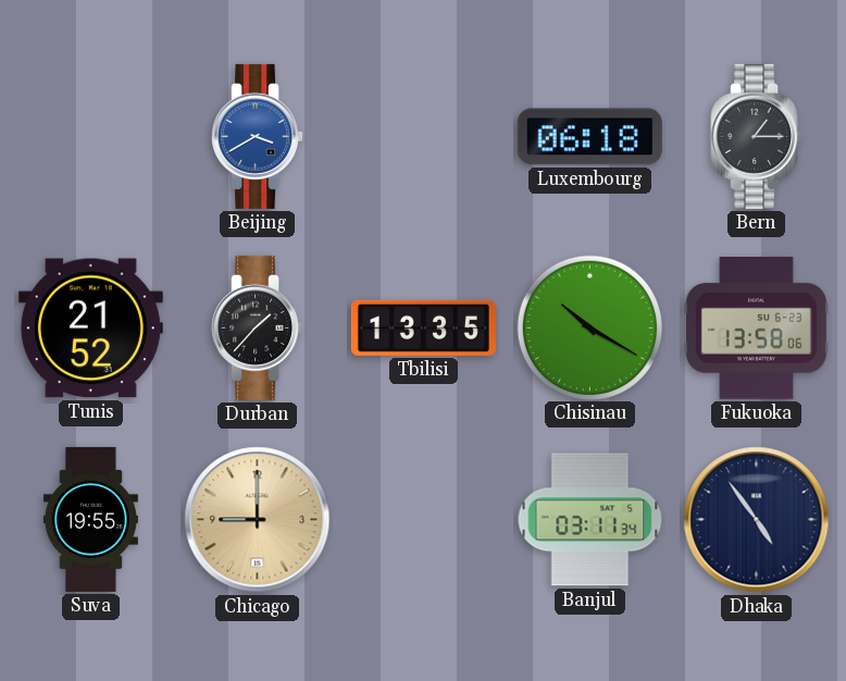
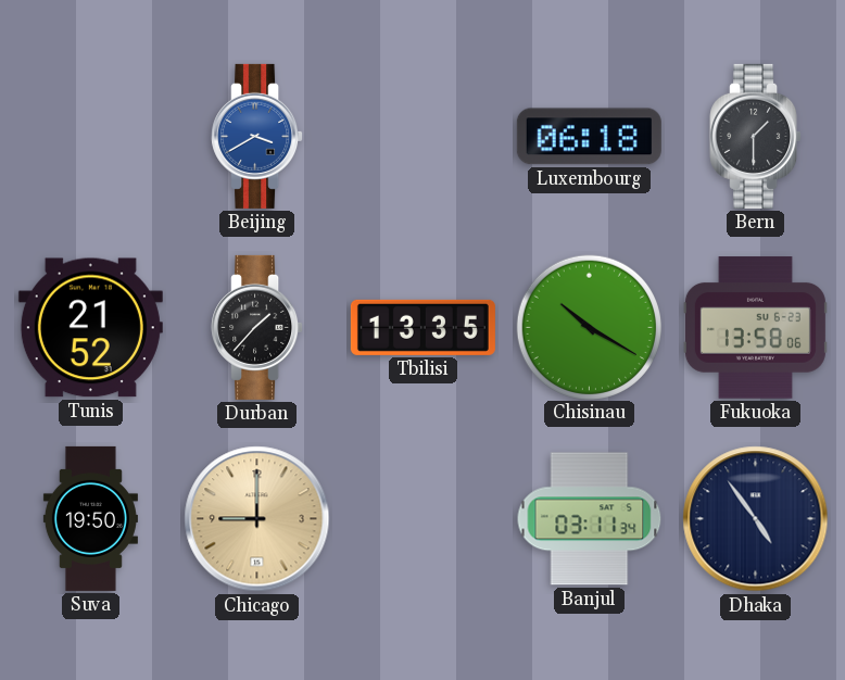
Bern: 1:15 -> 1:30
Suva: 19:55 -> 19:50
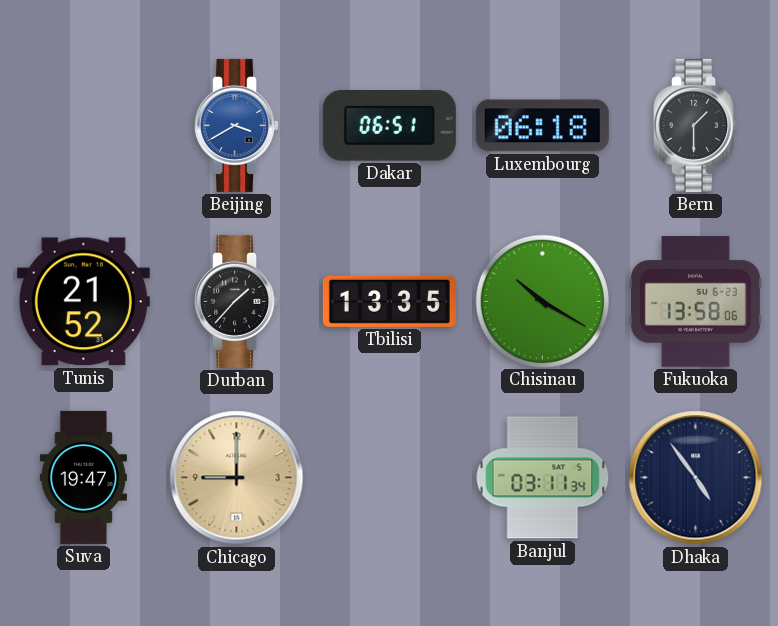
Dakar: none -> 06:51
Suva: 19:50 -> 19:47
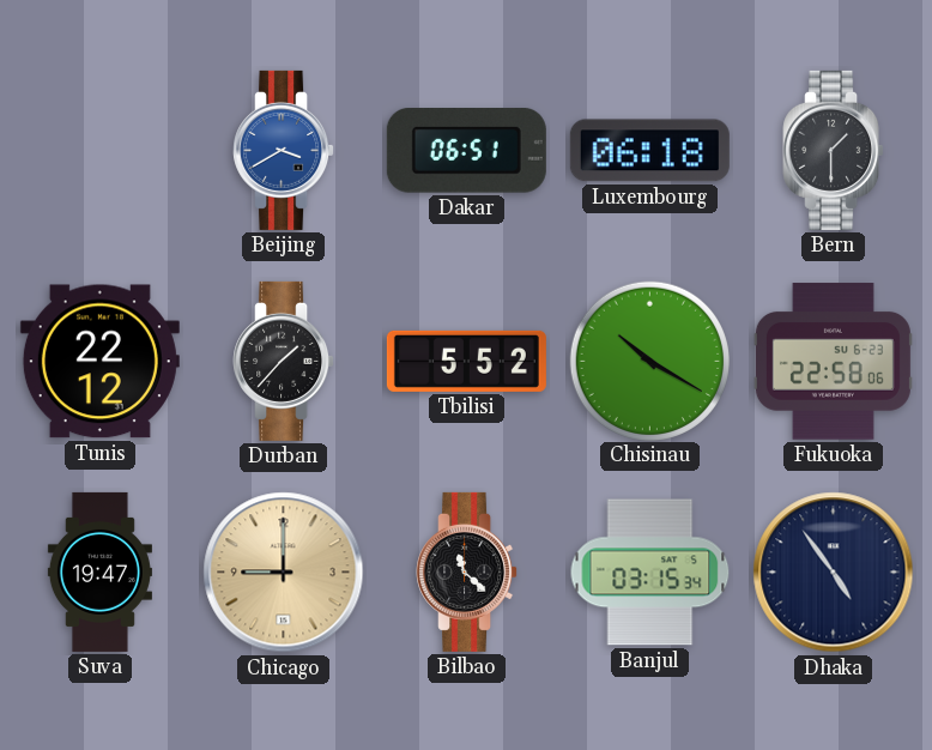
Tunis: 21:52 -> 22:12
Tbilisi: 13:35 -> 5:52
Fukuoka: 13:58 -> 22:58
Bilbao: none -> 11:22
Banjul: 03:11 -> 03:15
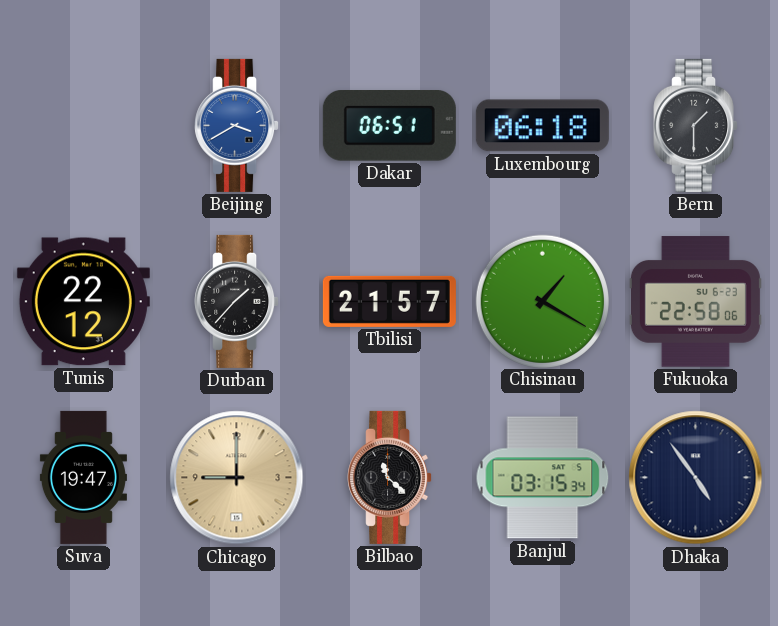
Tbilisi: 5:52 -> 21:57
Chisinau: 10:20 -> 1:20
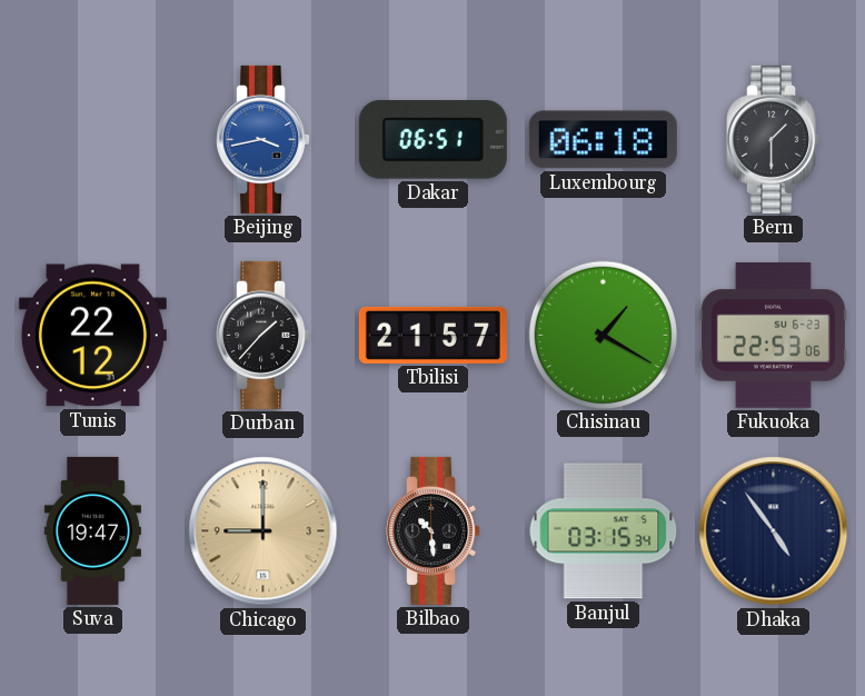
Beijing: 3:40 -> 3:43
Fukuoka: 22:58 -> 22:53
Bilbao: 11:22 -> 10:29
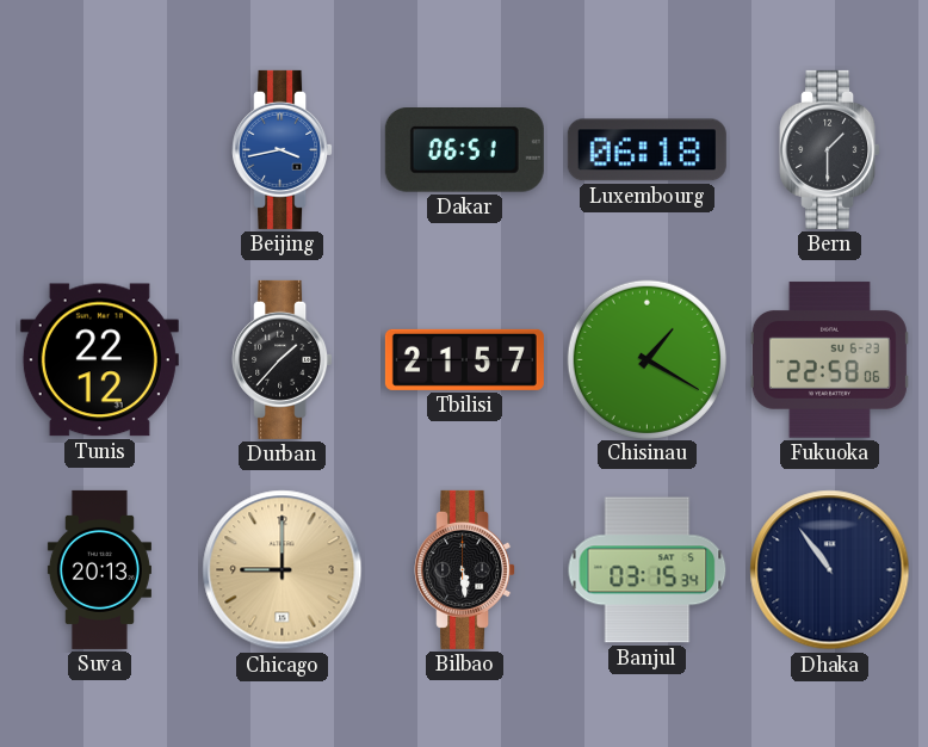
Fukuoka: 22:53 -> 22:58
Suva: 19:47 -> 20:13
Bilbao: 10:29 -> 5:29
Dhaka: 4:54 -> 10:54
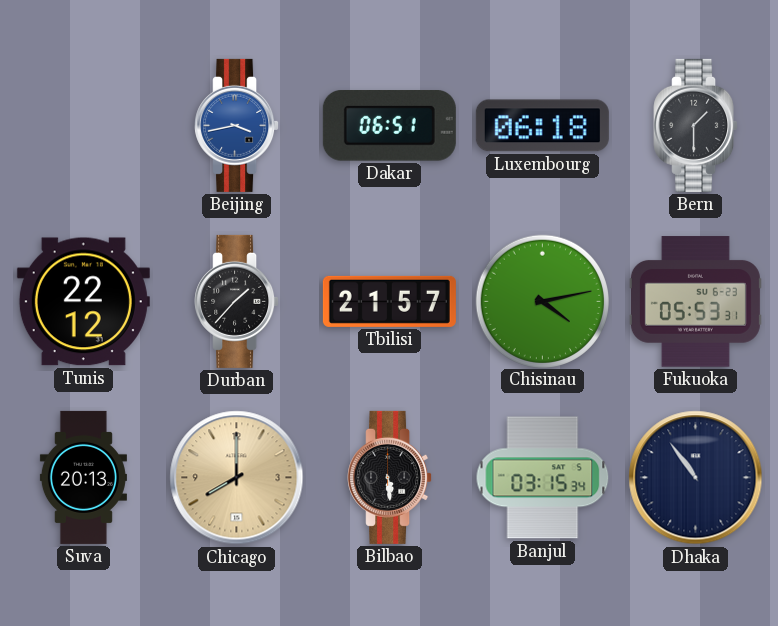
Chisinau: 1:20 -> 4:13
Fukuoka: 22:58 -> 05:53
Chicago: 9:00 -> 8:00
